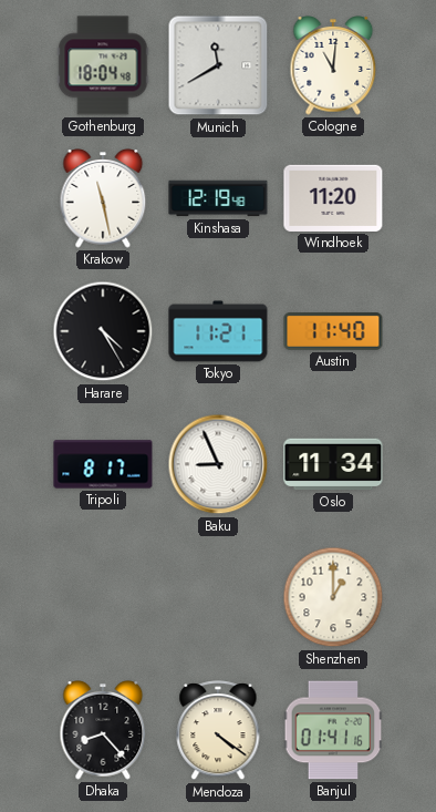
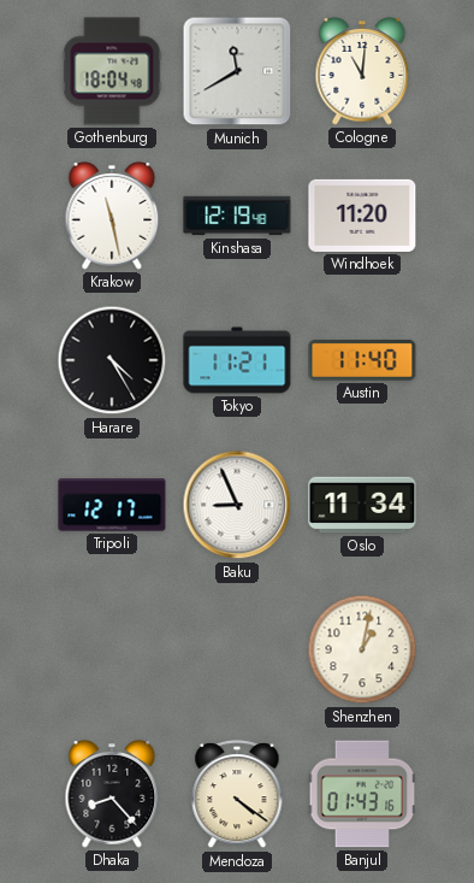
Tripoli: 8:17 -> 12:17
Shenzhen: 1:00 -> 1:02
Banjul: 01:41 -> 01:43
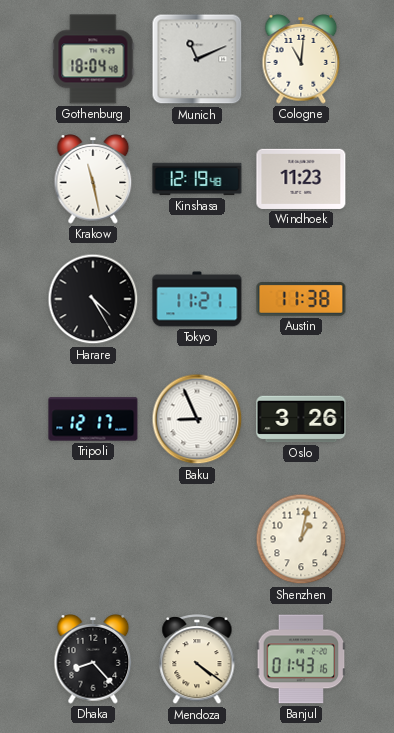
Munich: 11:40 -> 11:11
Windhoek: 11:20 -> 11:23
Austin: 11:40 -> 11:38
Oslo: 11:34 -> 3:26
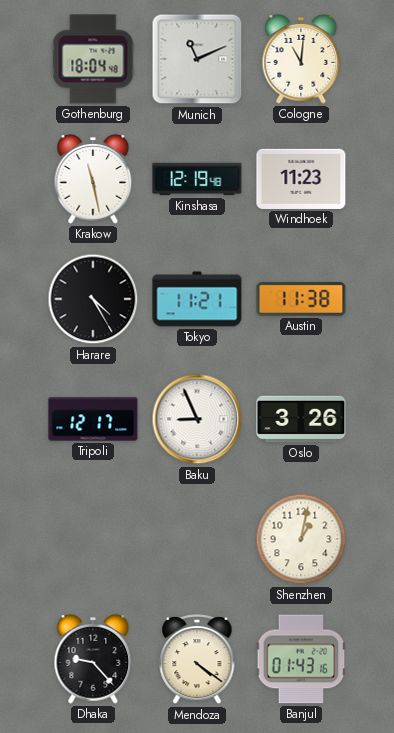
Dhaka: 8:23 -> 9:23
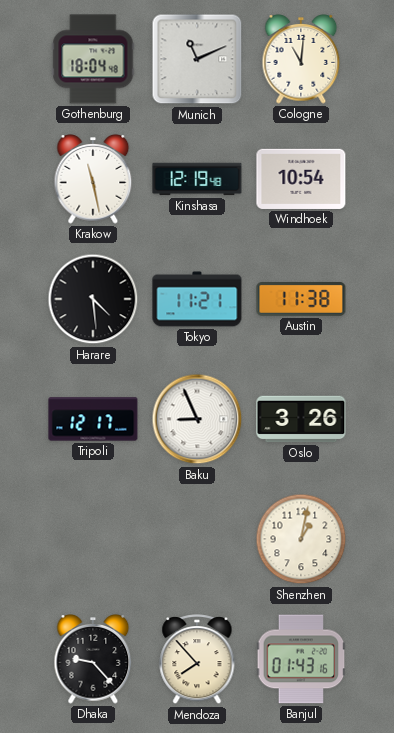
Windhoek: 11:23 -> 10:54
Harare: 4:25 -> 4:29
Mendoza: 4:21 -> 7:53
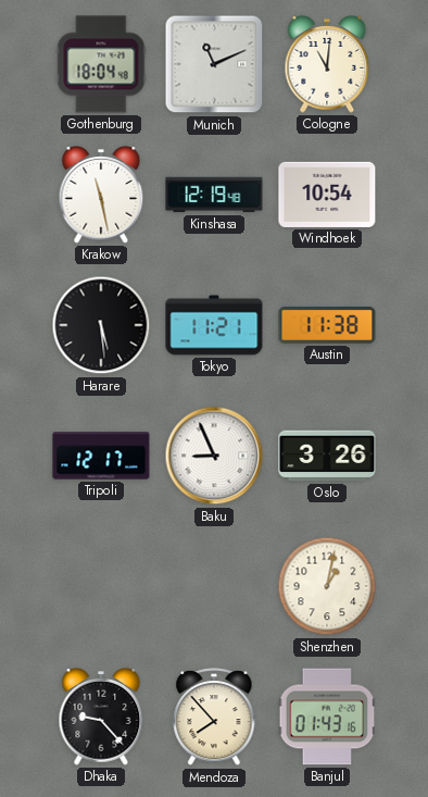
Harare: 4:29 -> 5:29
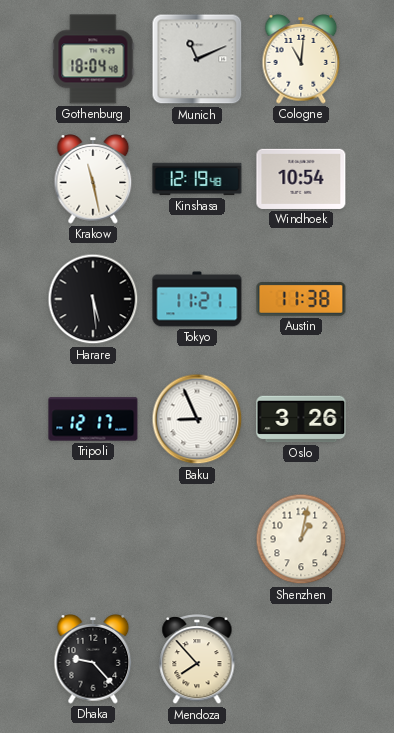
Banjul: 01:43 -> none
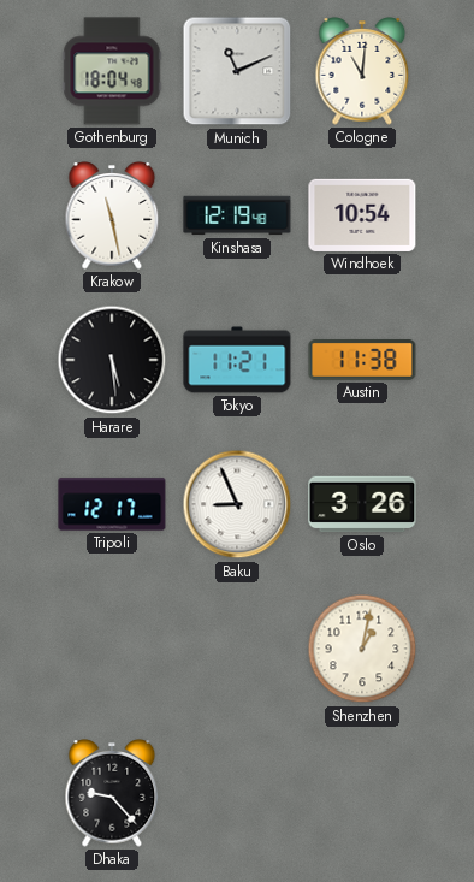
Mendoza: 7:53 -> none
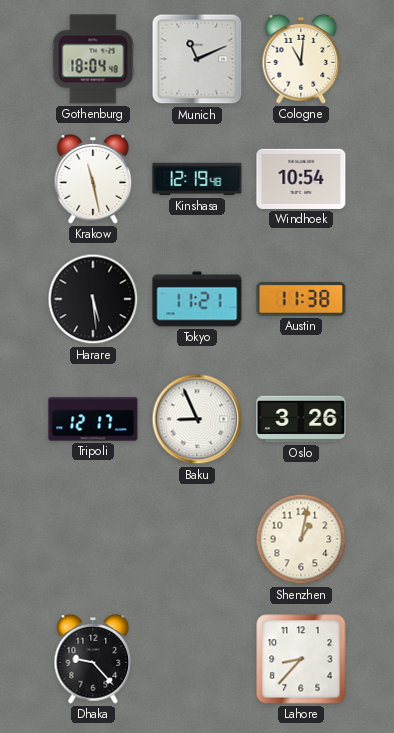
Lahore: none -> 8:37
